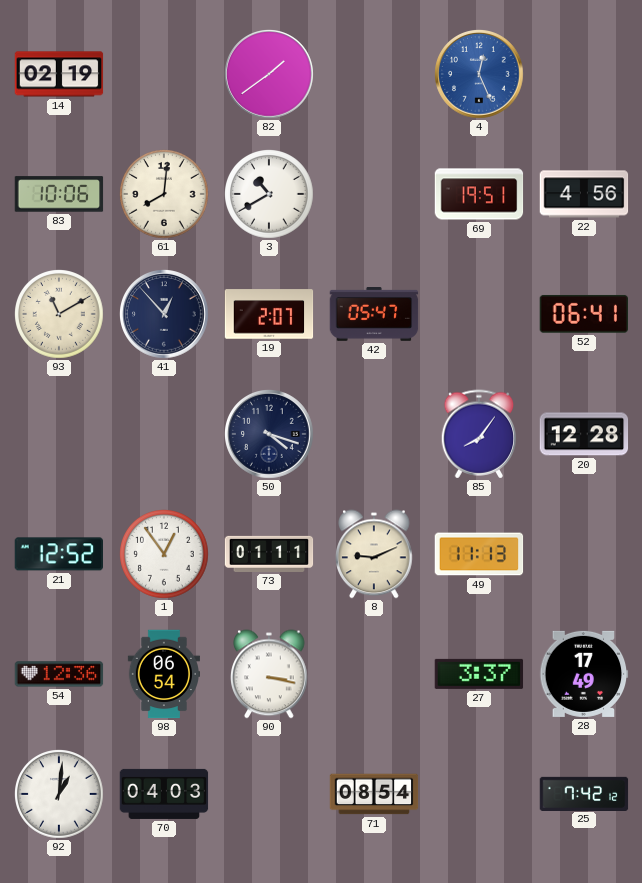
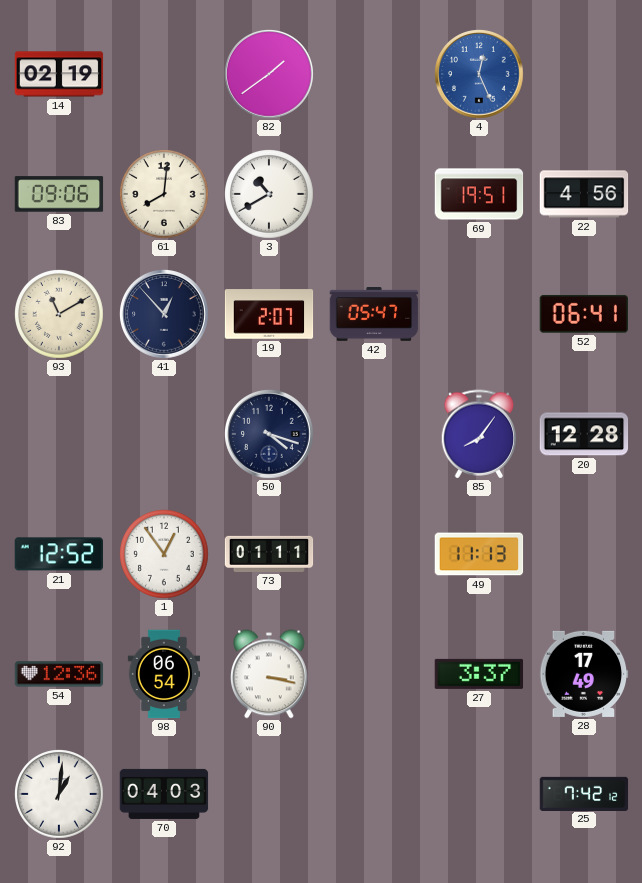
83: 10:06 -> 09:06
8: 9:11 -> none
71: 08:54 -> none
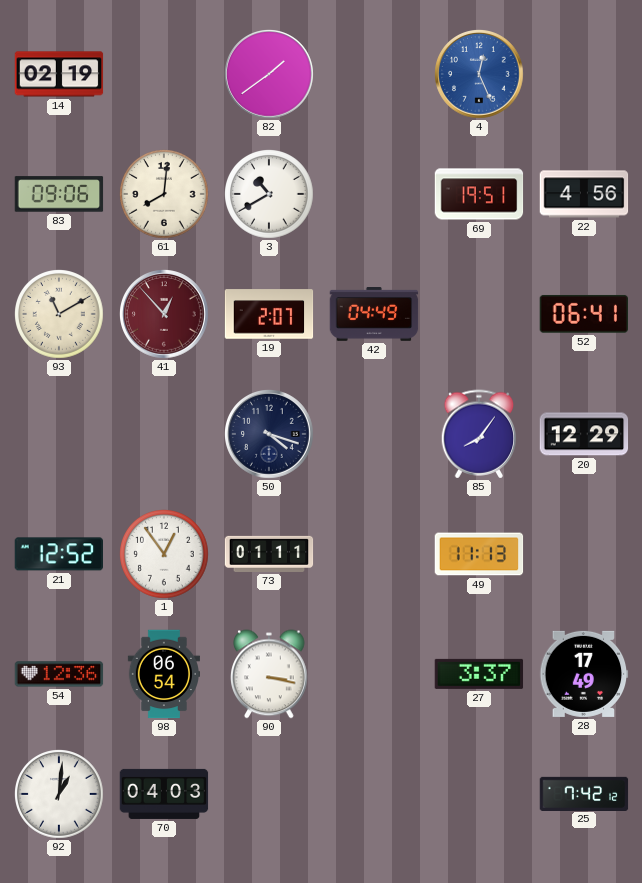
41 dial: navy -> burgundy
42: 05:47 -> 04:49
20: 12:28 -> 12:29
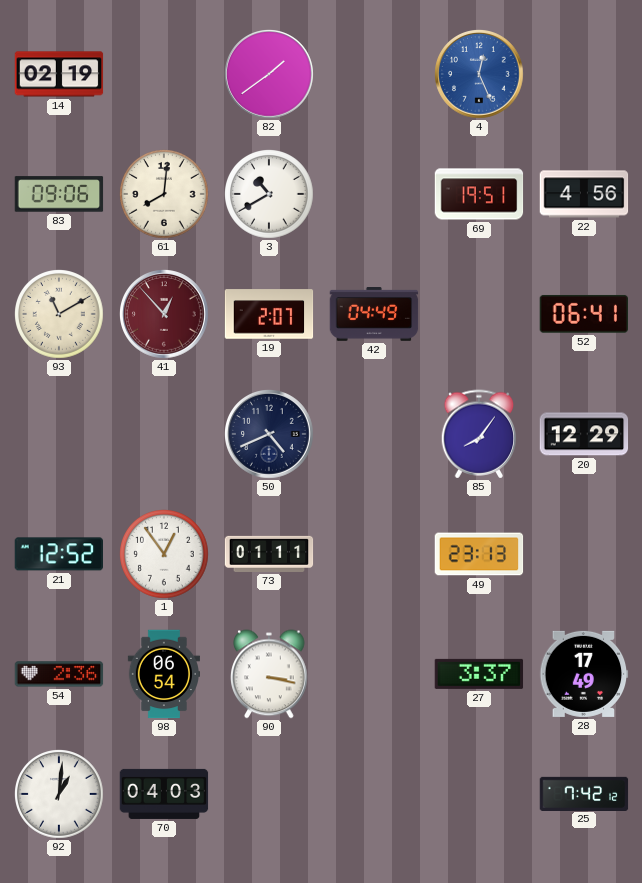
50: 4:18 -> 4:41
49: 11:13 -> 23:13
54: 12:36 -> 2:36
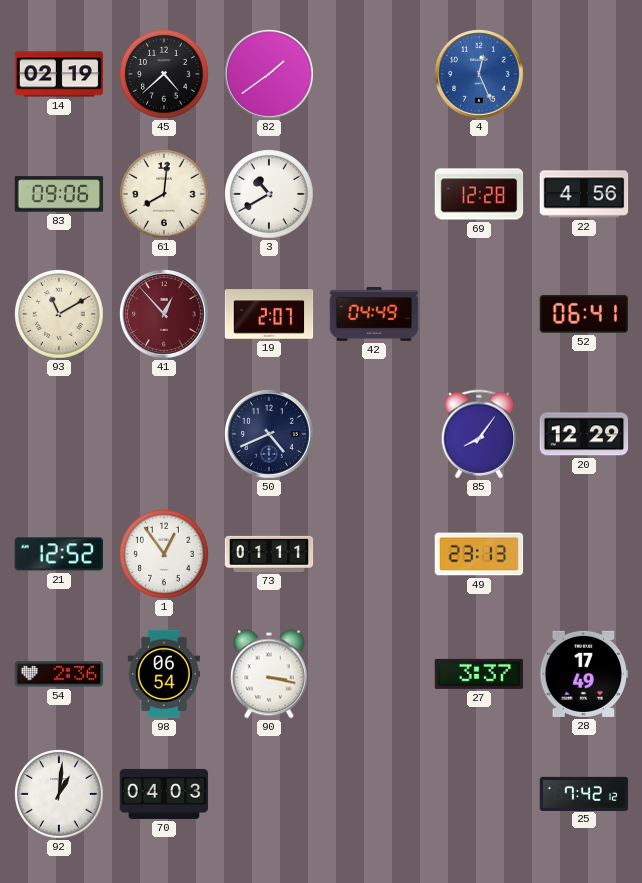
45: none -> 4:38
69: 19:51 -> 12:28
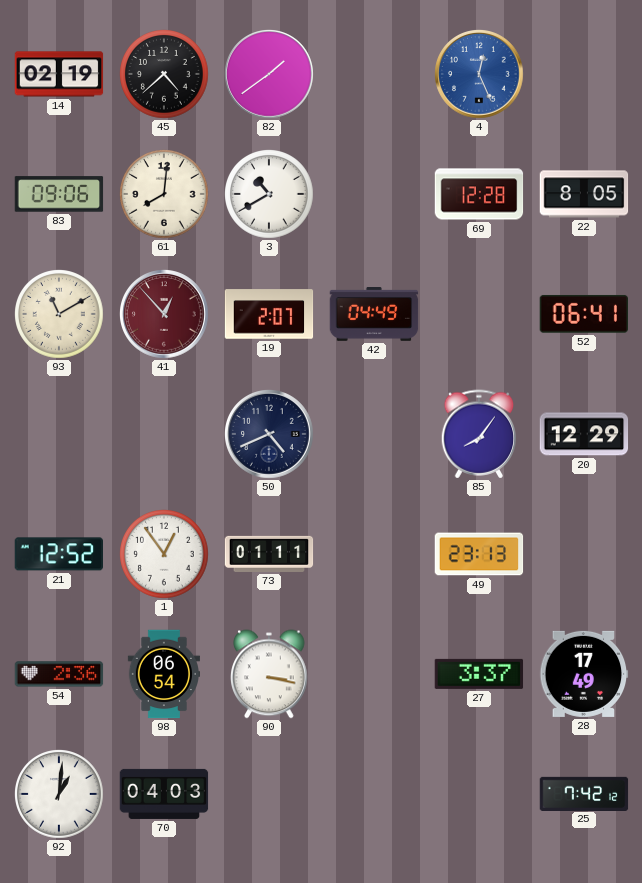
22: 4:56 -> 8:05
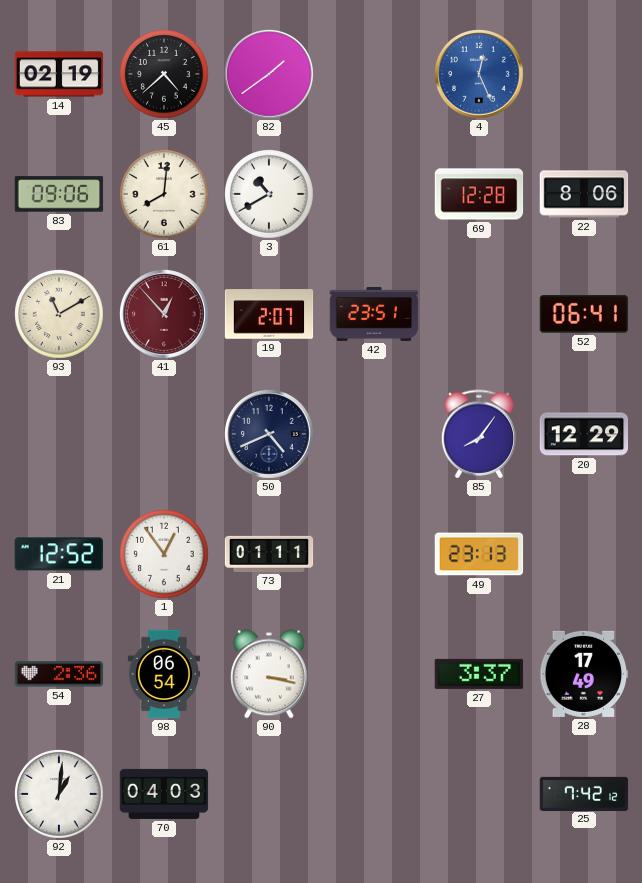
22: 8:05 -> 8:06
42: 04:49 -> 23:51
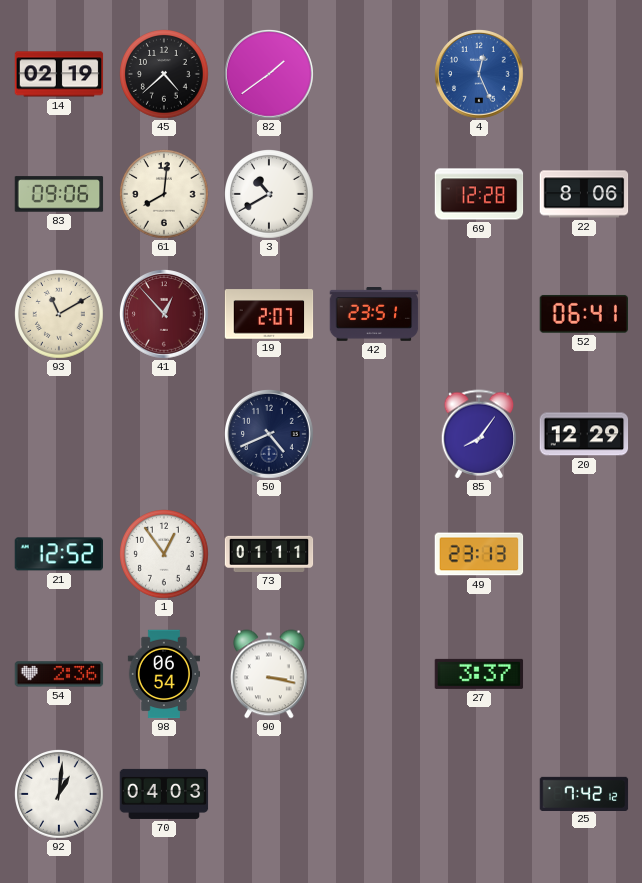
28: 17:49 -> none
